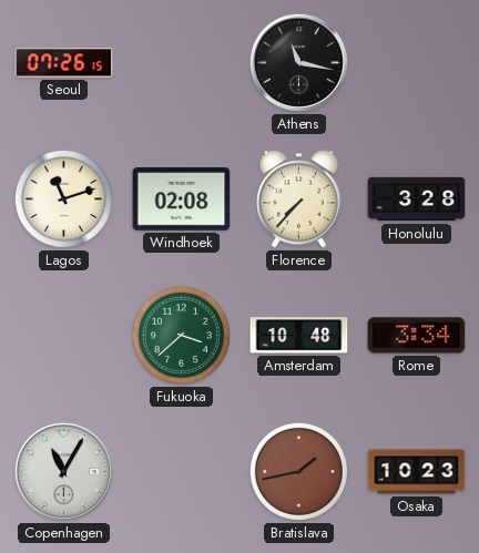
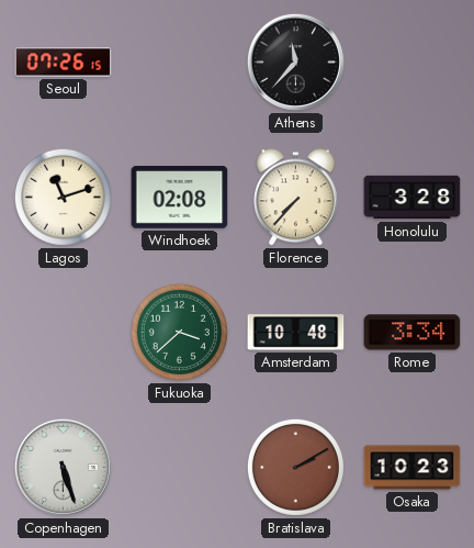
Athens: 11:17 -> 11:37
Copenhagen: 11:05 -> 5:27
Bratislava: 1:43 -> 2:10
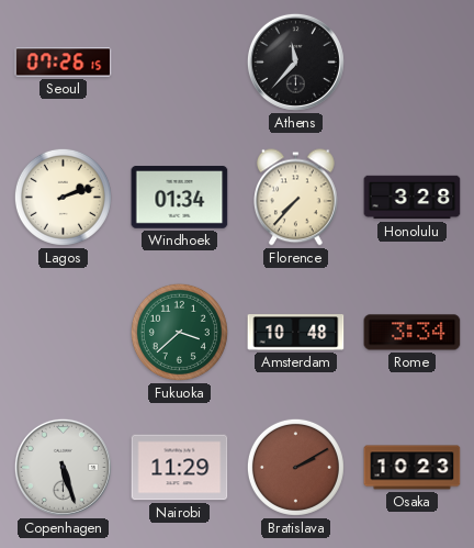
Lagos: 11:12 -> 2:12
Windhoek: 02:08 -> 01:34
Nairobi: none -> 11:29
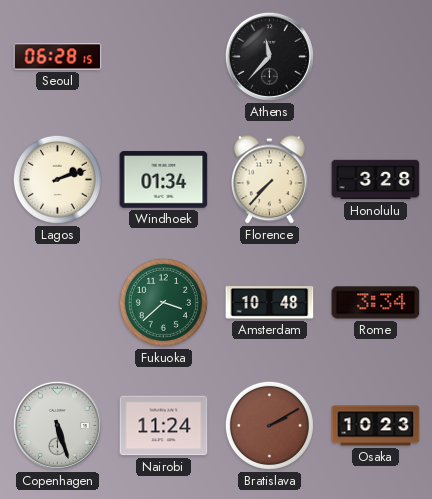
Seoul: 07:26 -> 06:28
Nairobi: 11:29 -> 11:24
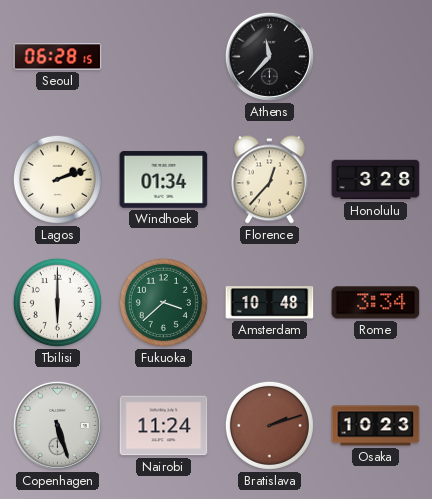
Florence: 7:37 -> 12:37
Tbilisi: none -> 6:00
Bratislava: 2:10 -> 2:12
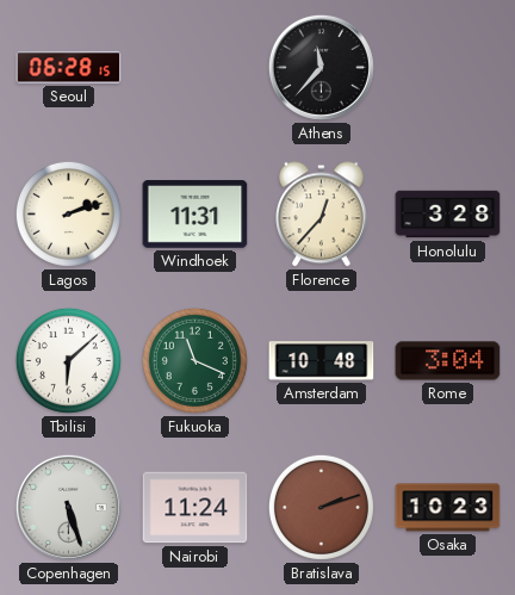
Windhoek: 01:34 -> 11:31
Tbilisi: 6:00 -> 6:08
Fukuoka: 3:38 -> 11:19
Rome: 3:34 -> 3:04
